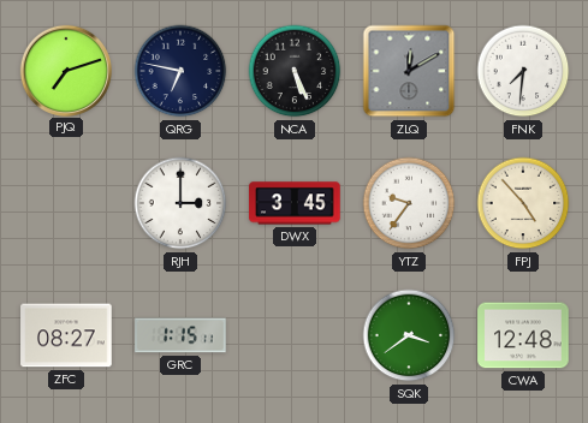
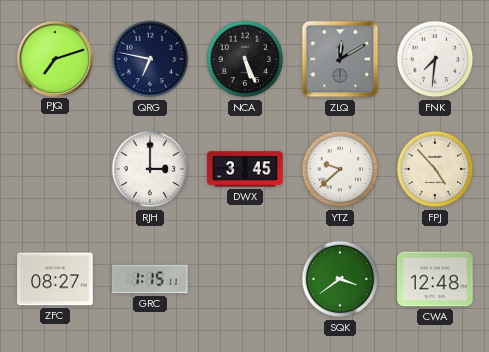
YTZ: 9:36 -> 9:38
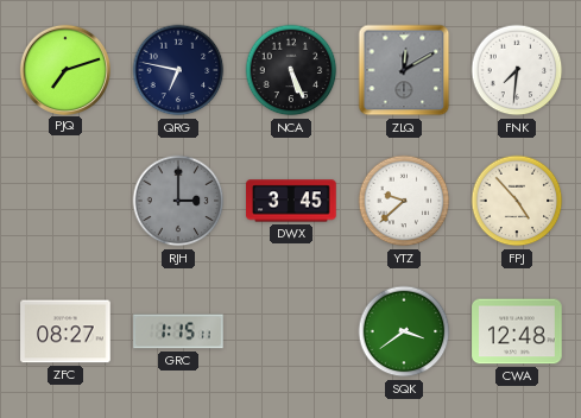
RJH dial: white -> grey
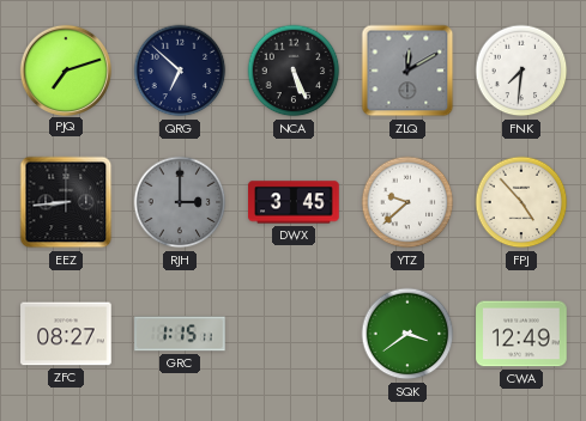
QRG: 6:47 -> 6:52
EEZ: none -> 8:44
CWA: 12:48 -> 12:49
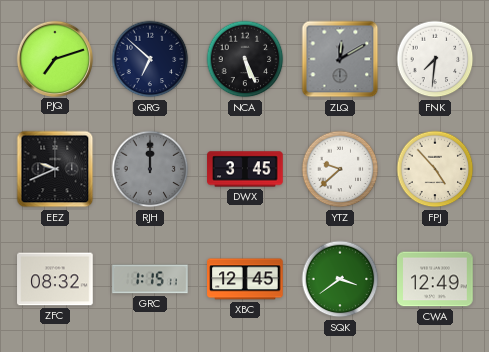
EEZ: 8:44 -> 9:41
RJH: 3:00 -> 12:00
ZFC: 08:27 -> 08:32
XBC: none -> 12:45
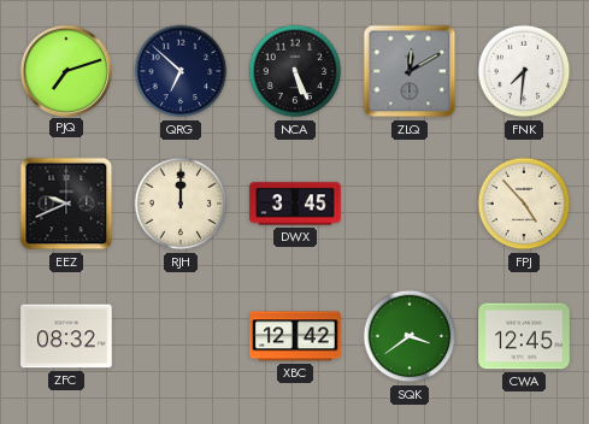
RJH dial: grey -> cream
YTZ: 9:38 -> none
GRC: 1:15 -> none
XBC: 12:45 -> 12:42
CWA: 12:49 -> 12:45
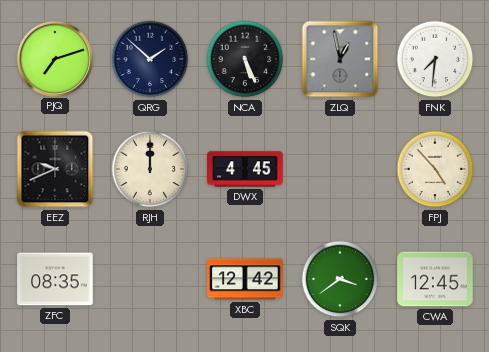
QRG: 6:52 -> 1:52
ZLQ: 12:10 -> 12:58
DWX: 3:45 -> 4:45
ZFC: 08:32 -> 08:35
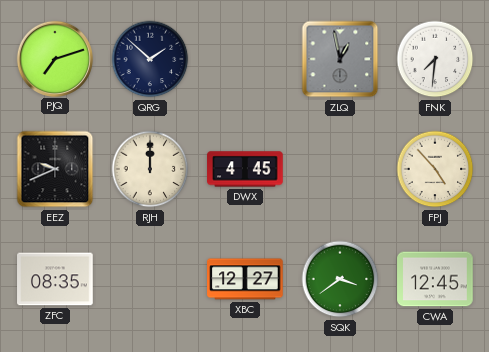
NCA: 5:26 -> none
XBC: 12:42 -> 12:27
